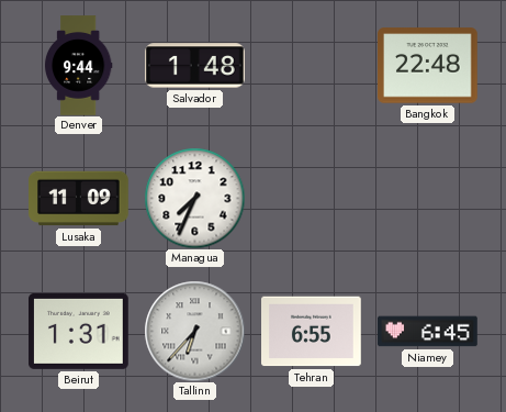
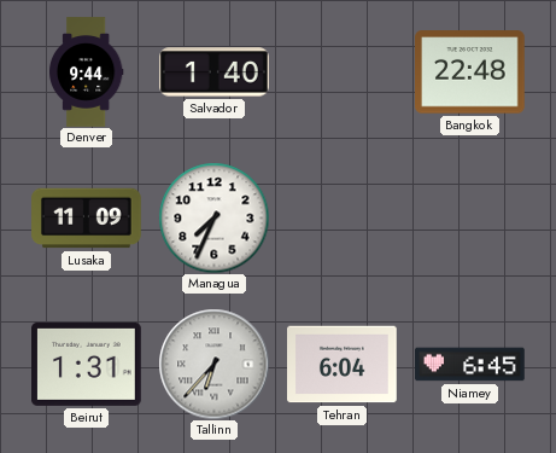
Salvador: 1:48 -> 1:40
Tehran: 6:55 -> 6:04
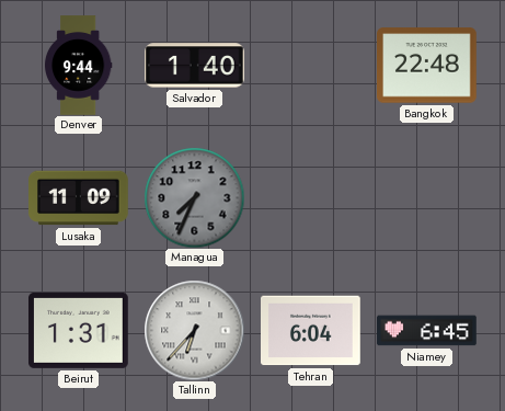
Managua dial: white -> grey
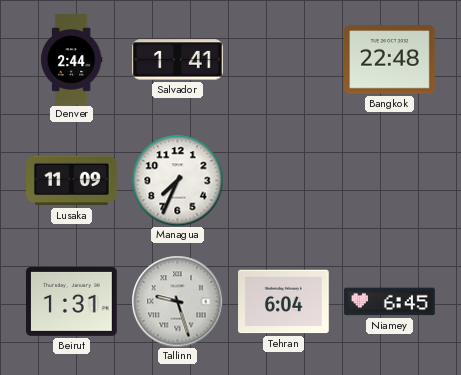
Denver: 9:44 -> 2:44
Salvador: 1:40 -> 1:41
Managua dial: grey -> white
Tallinn: 6:37 -> 9:27
